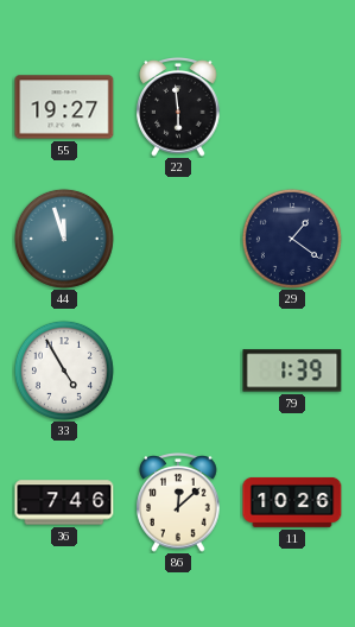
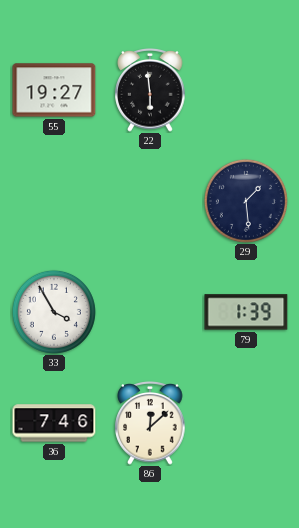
44: 11:57 -> none
29: 1:21 -> 1:29
33: 4:55 -> 3:55
11: 10:26 -> none
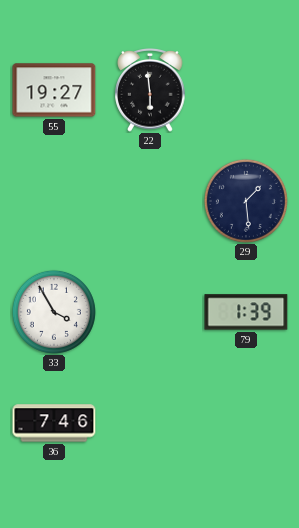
86: 12:08 -> none
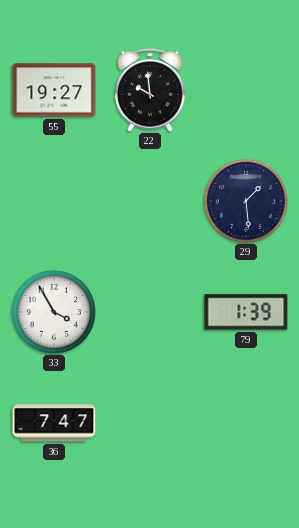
22: 5:59 -> 9:59
36: 7:46 -> 7:47
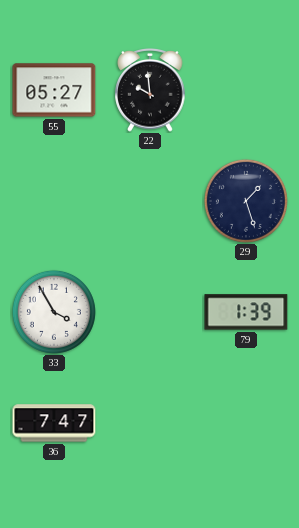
55: 19:27 -> 05:27
29: 1:29 -> 1:27
